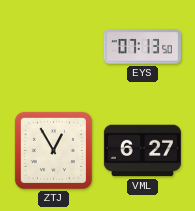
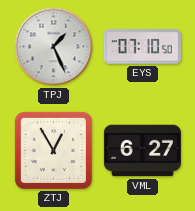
TPJ: none -> 1:26
EYS: 07:13 -> 07:10
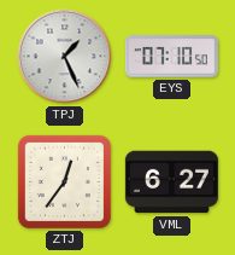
ZTJ: 12:55 -> 12:36
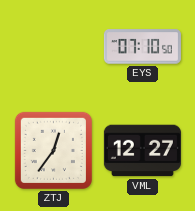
TPJ: 1:26 -> none
VML: 6:27 -> 12:27
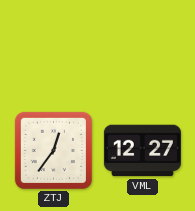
EYS: 07:10 -> none
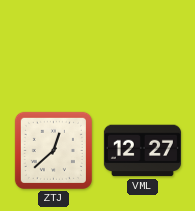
ZTJ: 12:36 -> 12:38
